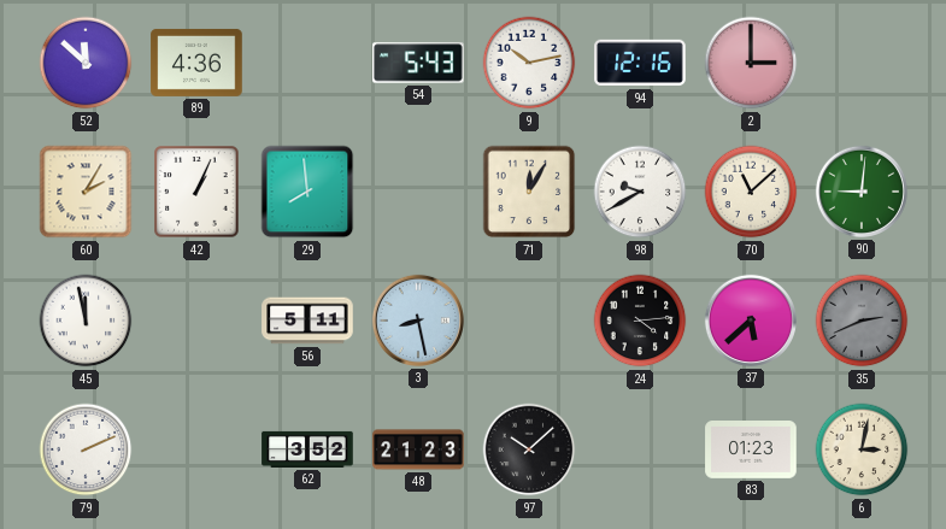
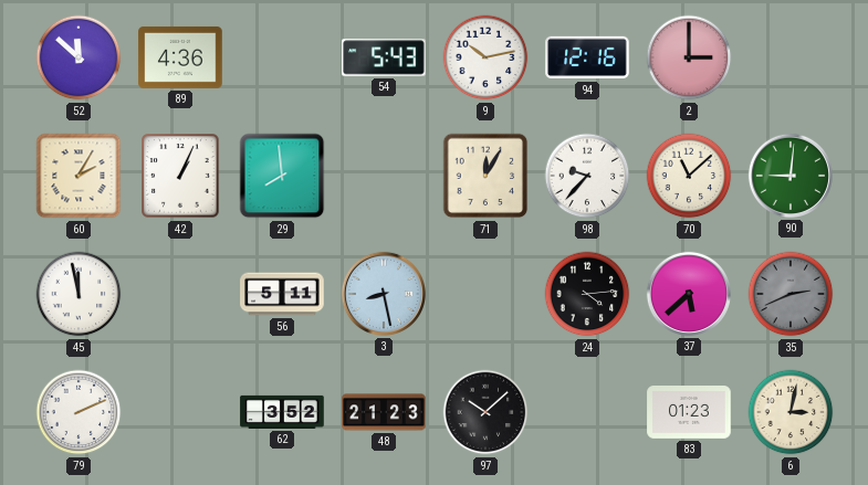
98: 9:40 -> 9:37
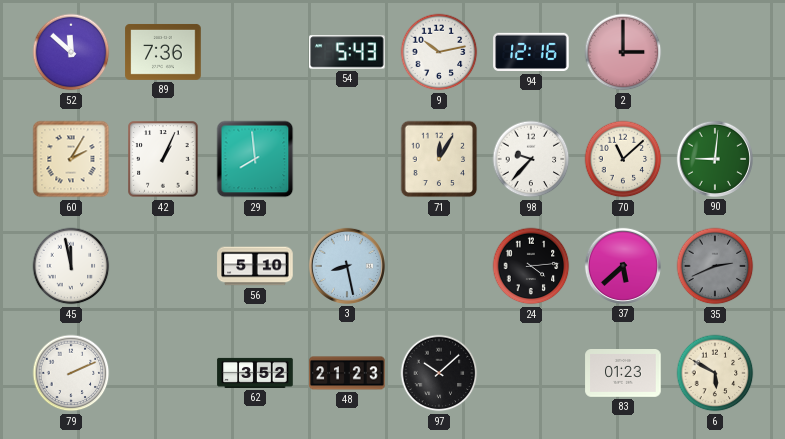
89: 4:36 -> 7:36
56: 5:11 -> 5:10
6: 3:02 -> 5:50
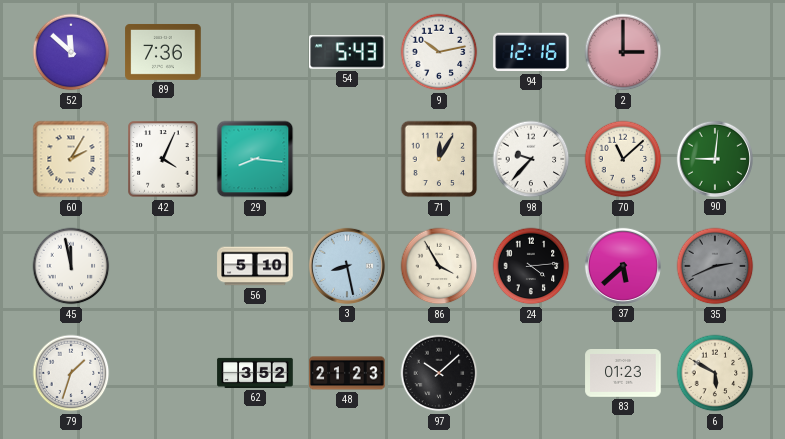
42: 1:04 -> 4:04
29: 7:59 -> 8:16
86: none -> 3:55
79: 2:11 -> 1:33
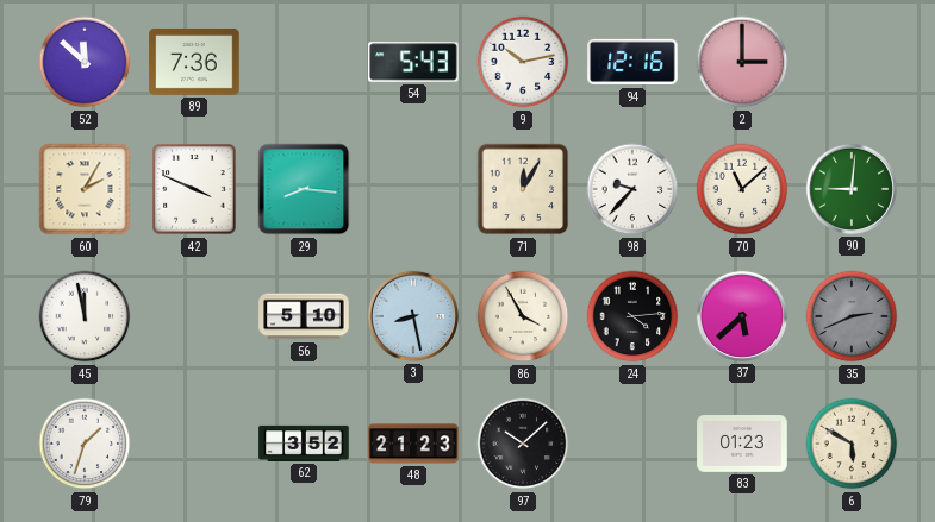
42: 4:04 -> 3:49
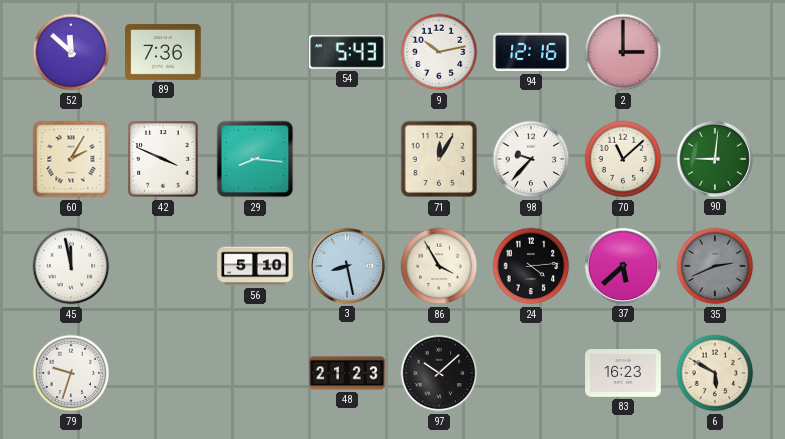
79: 1:33 -> 9:33
62: 3:52 -> none
83: 01:23 -> 16:23
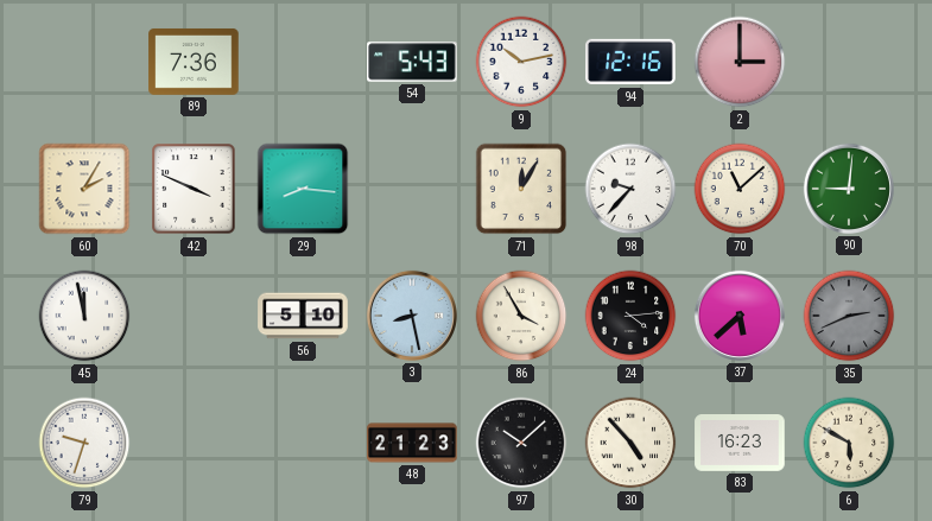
52: 11:52 -> none
30: none -> 4:53
